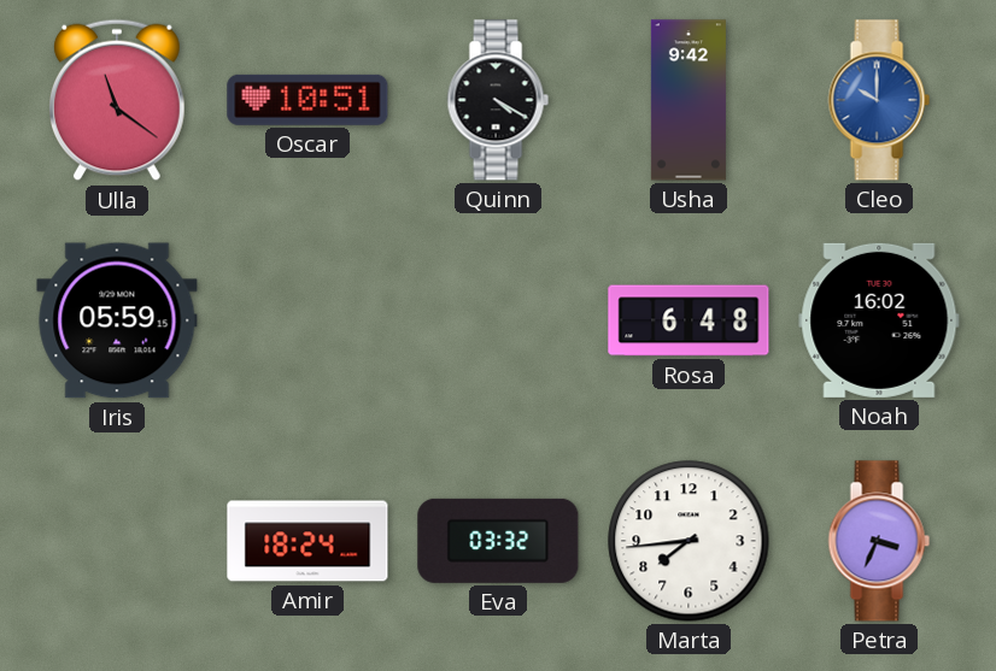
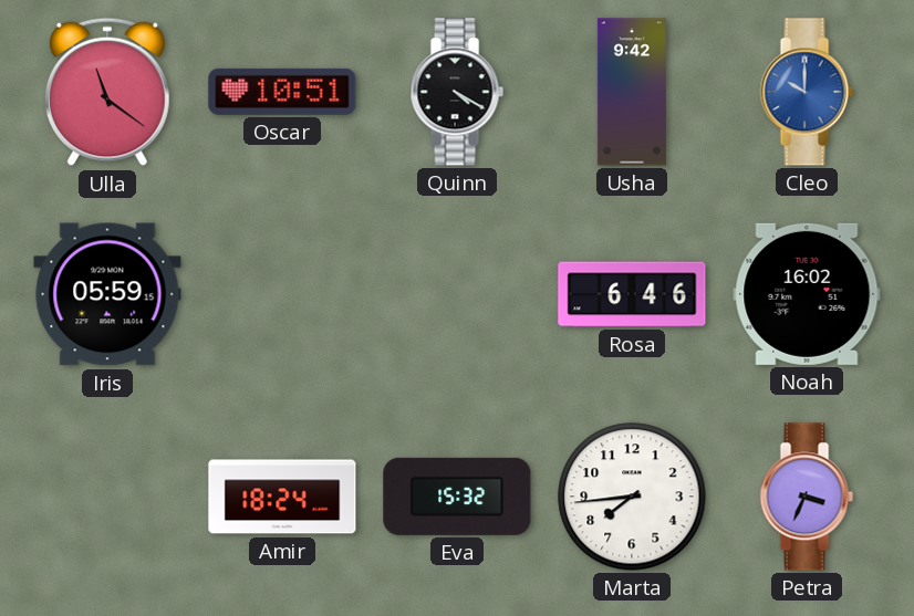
Rosa: 6:48 -> 6:46
Eva: 03:32 -> 15:32
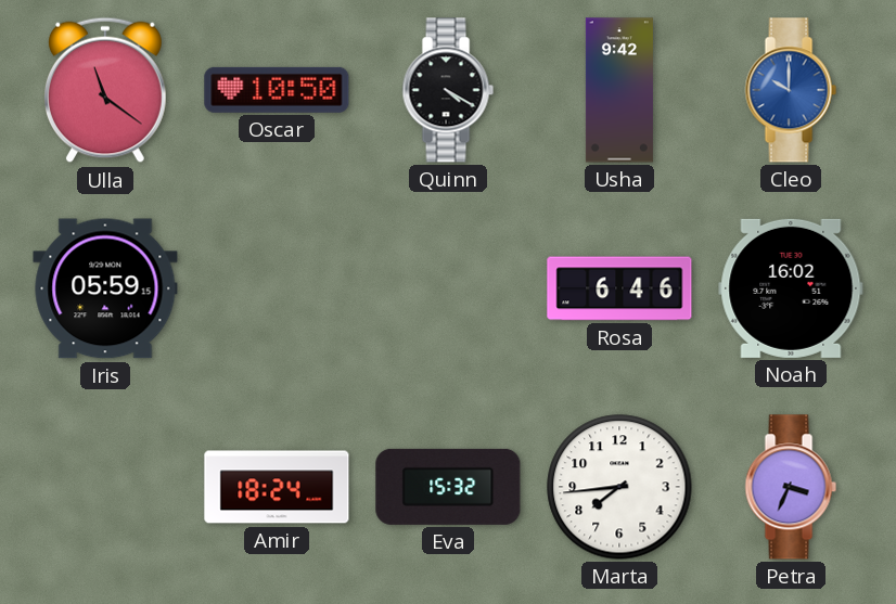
Oscar: 10:51 -> 10:50
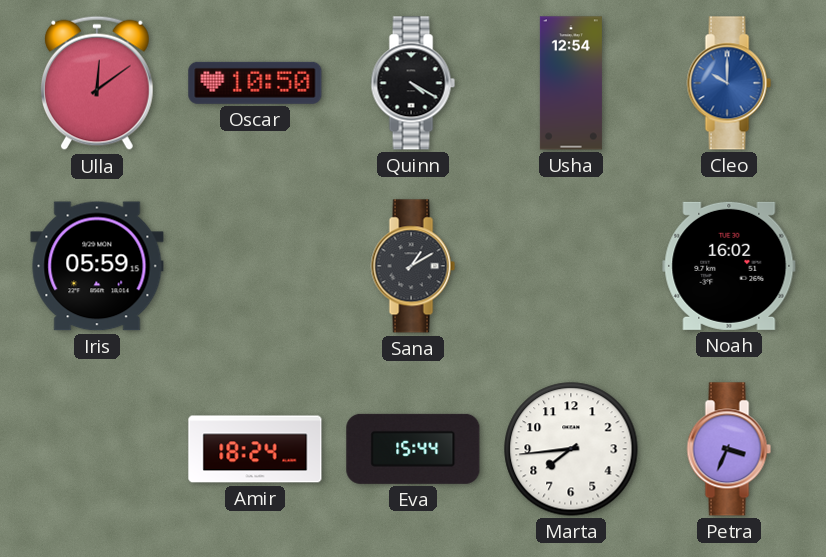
Ulla: 11:21 -> 12:09
Usha: 9:42 -> 12:54
Sana: none -> 1:10
Rosa: 6:46 -> none
Eva: 15:32 -> 15:44
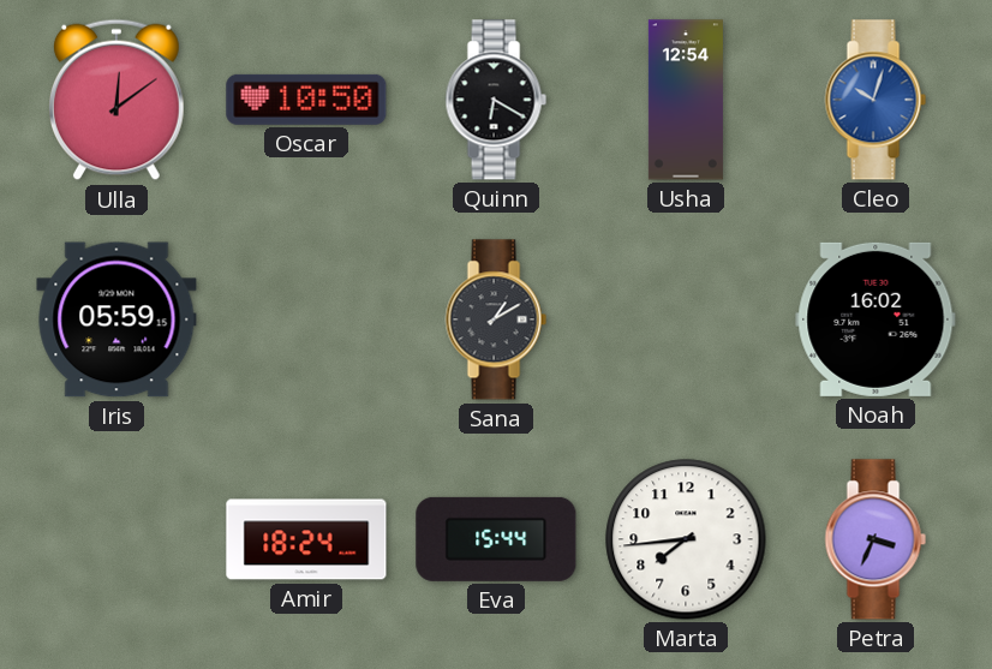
Quinn: 4:20 -> 6:20
Cleo: 10:00 -> 10:03
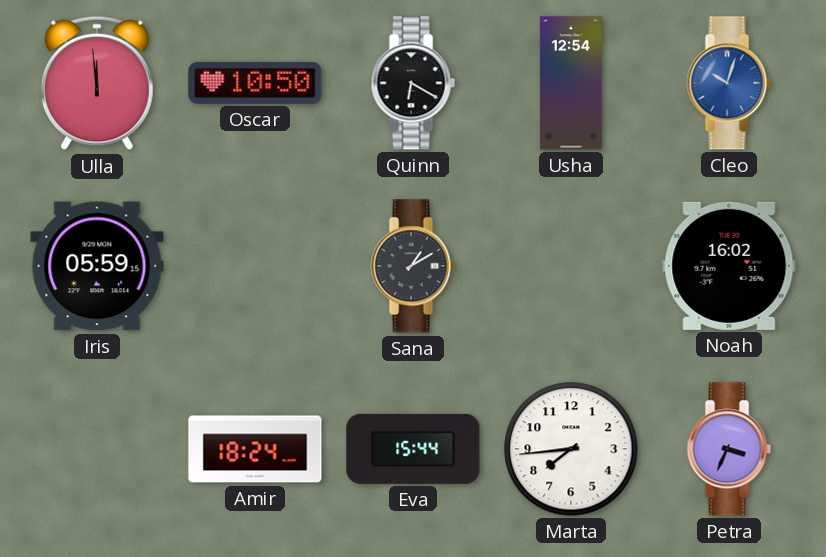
Ulla: 12:09 -> 11:59
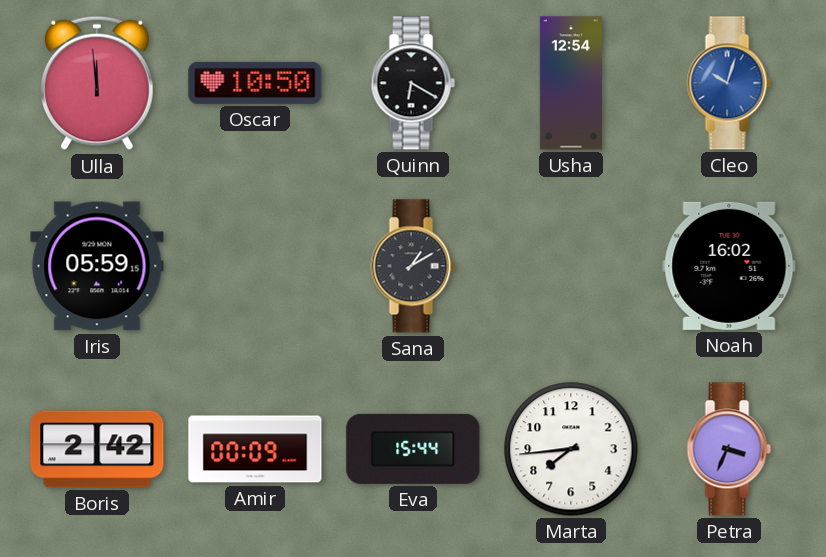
Boris: none -> 2:42
Amir: 18:24 -> 00:09
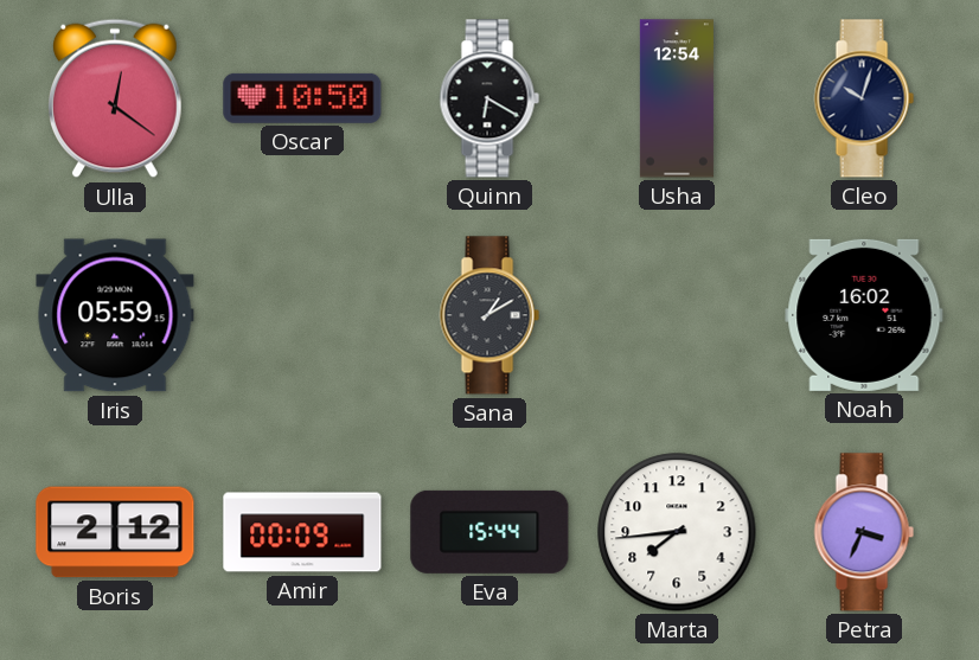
Ulla: 11:59 -> 12:21
Cleo dial: blue -> navy
Boris: 2:42 -> 2:12
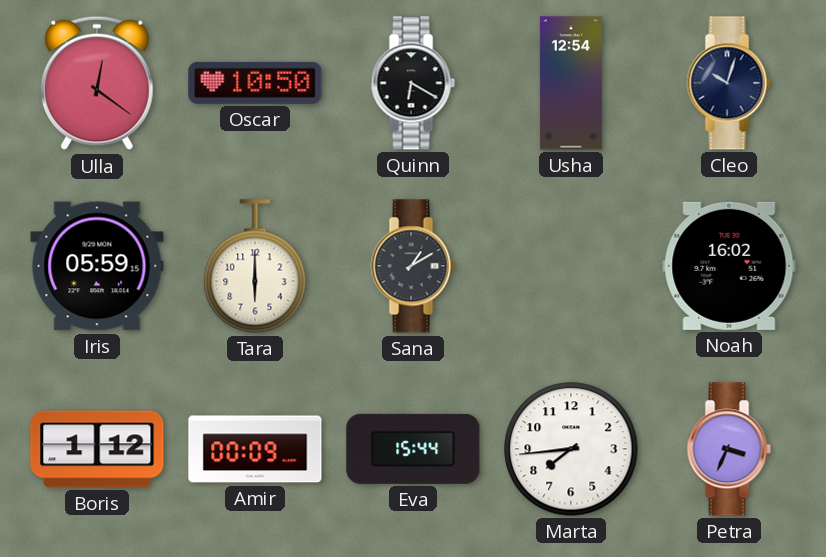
Tara: none -> 6:00
Boris: 2:12 -> 1:12
